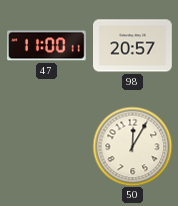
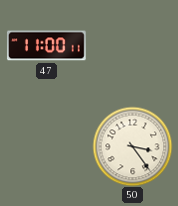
98: 20:57 -> none
50: 12:05 -> 3:24
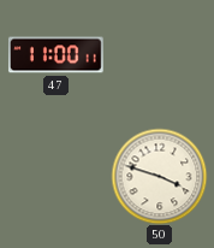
50: 3:24 -> 3:48
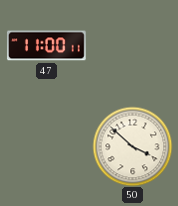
50: 3:48 -> 3:52
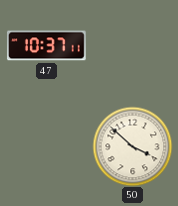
47: 11:00 -> 10:37
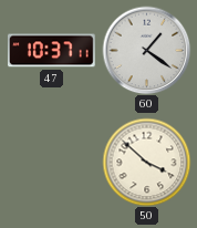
60: none -> 1:21
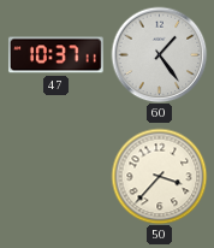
60: 1:21 -> 1:24
50: 3:52 -> 3:37
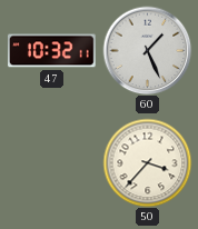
47: 10:37 -> 10:32
60: 1:24 -> 1:26
